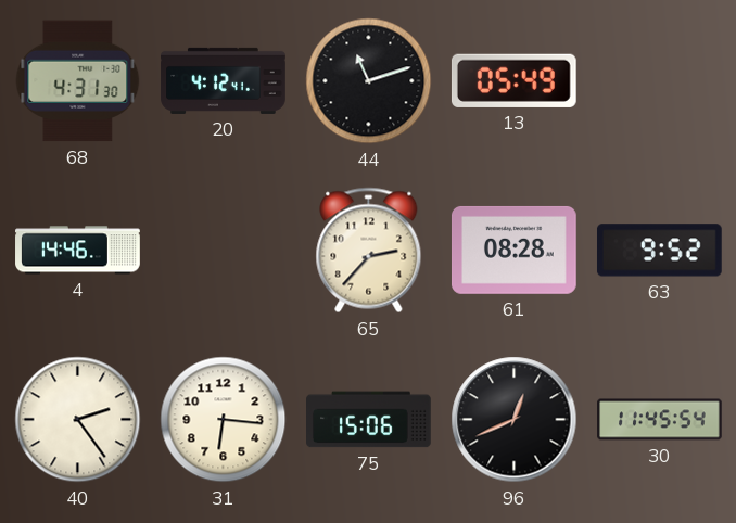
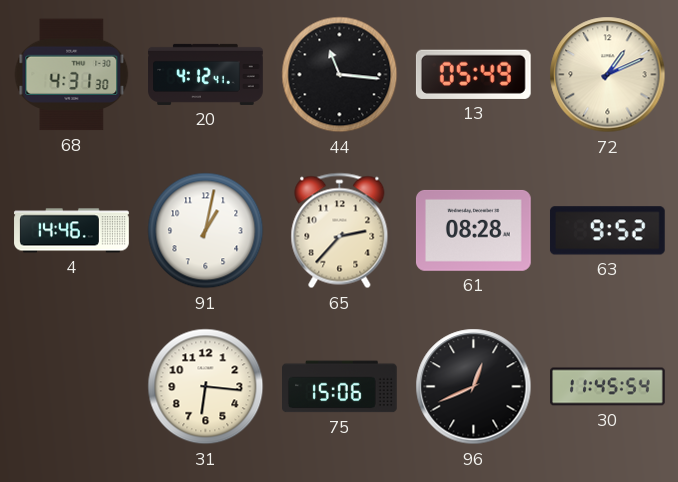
44: 11:12 -> 11:16
72: none -> 1:11
91: none -> 1:02
40: 2:24 -> none
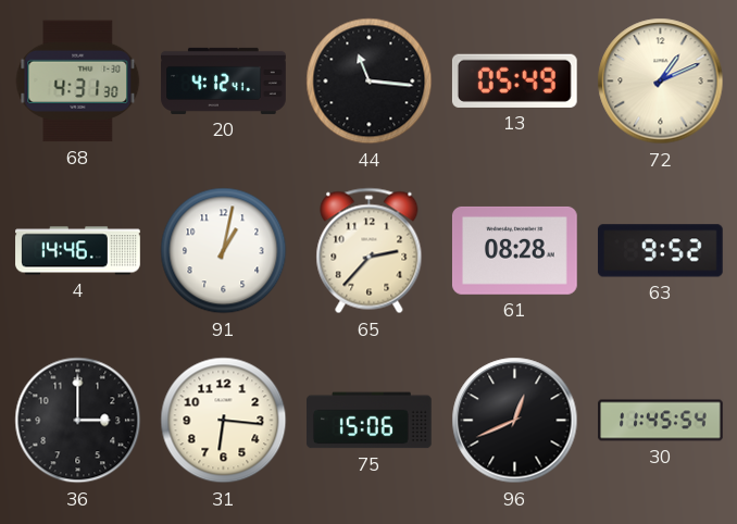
36: none -> 3:00
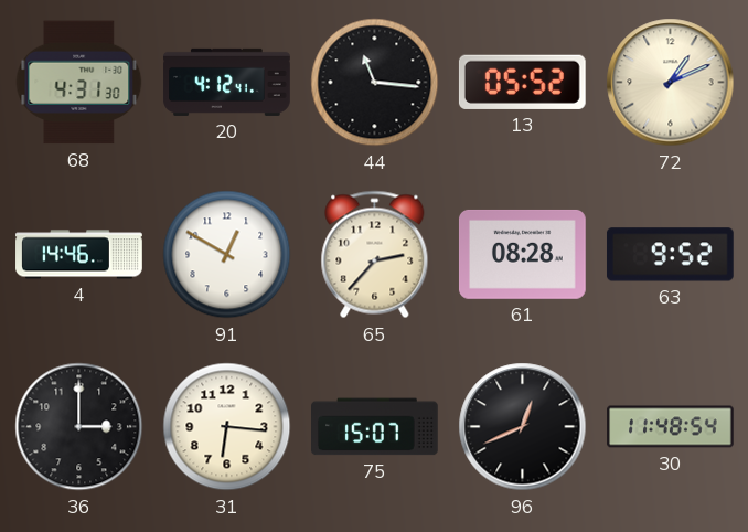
13: 05:49 -> 05:52
91: 1:02 -> 12:50
75: 15:06 -> 15:07
30: 11:45 -> 11:48
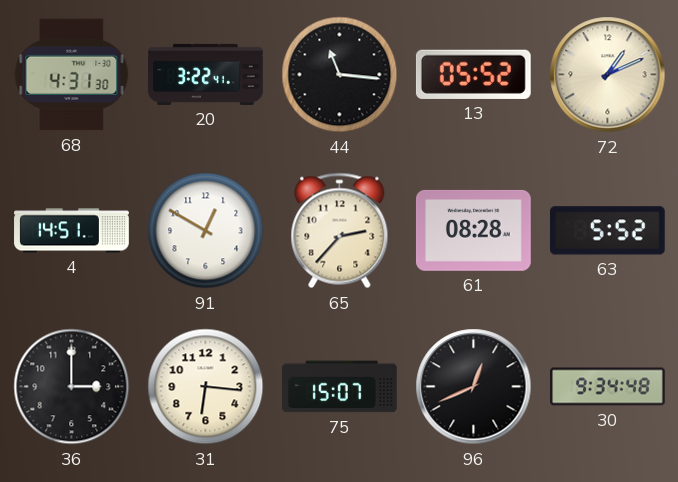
20: 4:12 -> 3:22
4: 14:46 -> 14:51
63: 9:52 -> 5:52
30: 11:48 -> 9:34
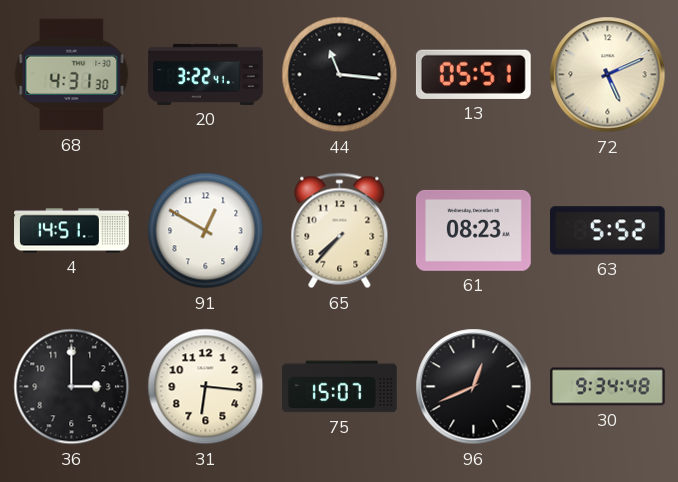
13: 05:52 -> 05:51
72: 1:11 -> 5:11
65: 2:37 -> 7:37
61: 08:28 -> 08:23
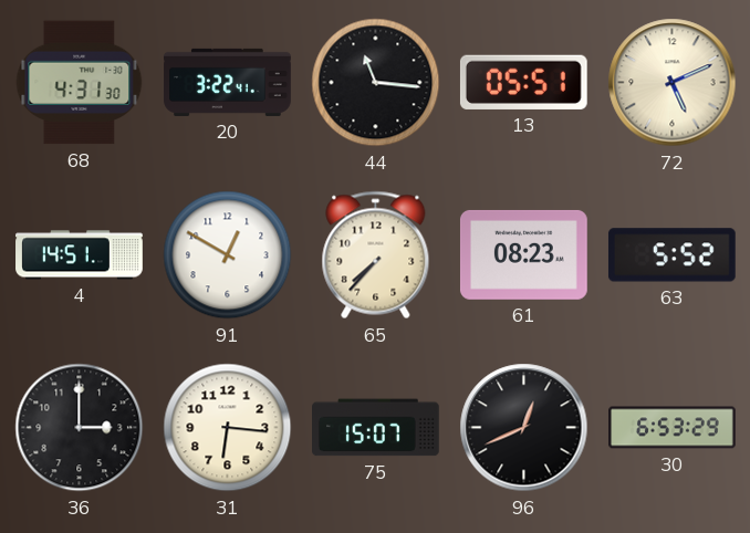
30: 9:34 -> 6:53
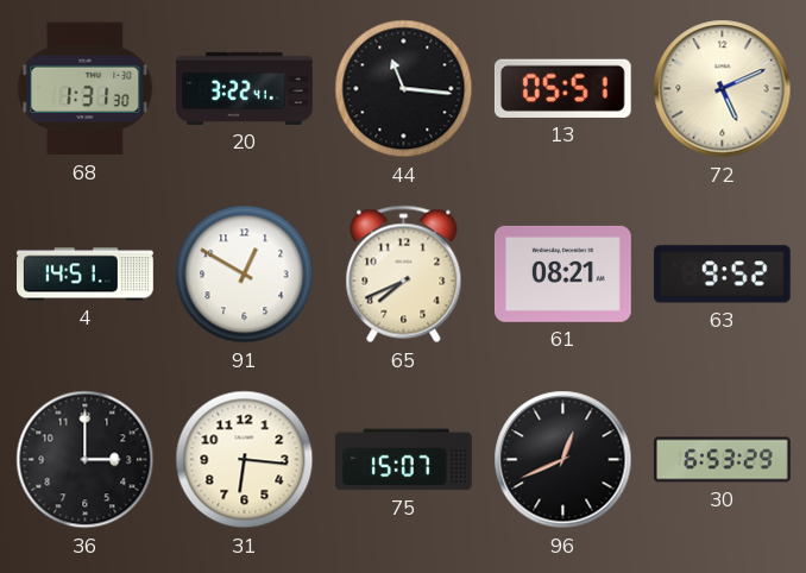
68: 4:31 -> 1:31
65: 7:37 -> 7:41
61: 08:23 -> 08:21
63: 5:52 -> 9:52
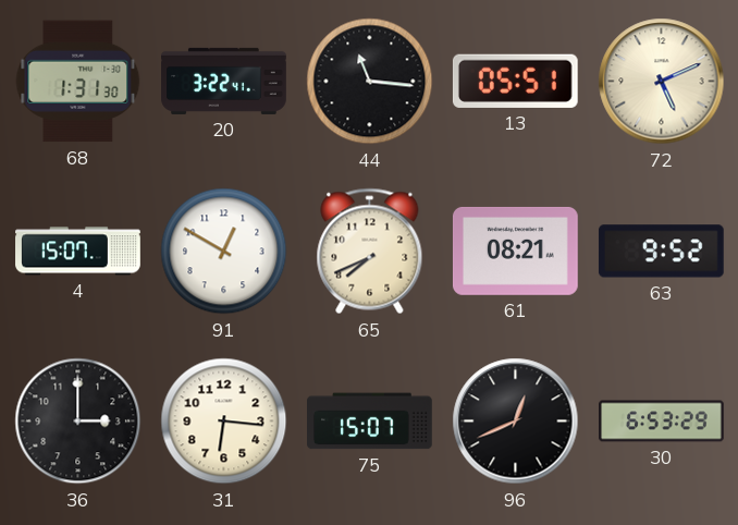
4: 14:51 -> 15:07
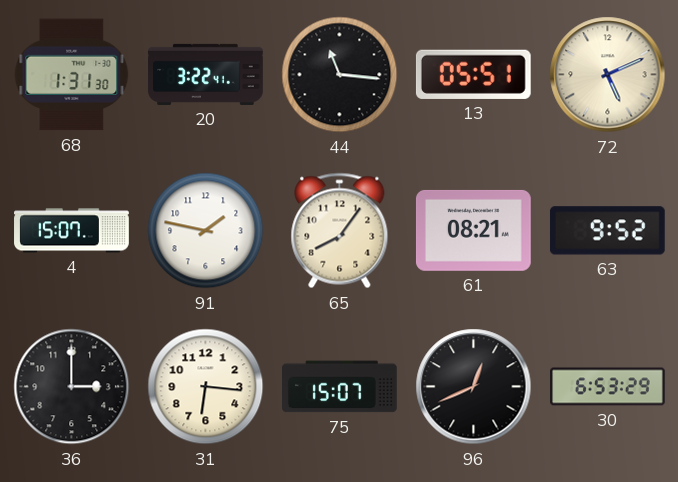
91: 12:50 -> 1:47
65: 7:41 -> 8:06
